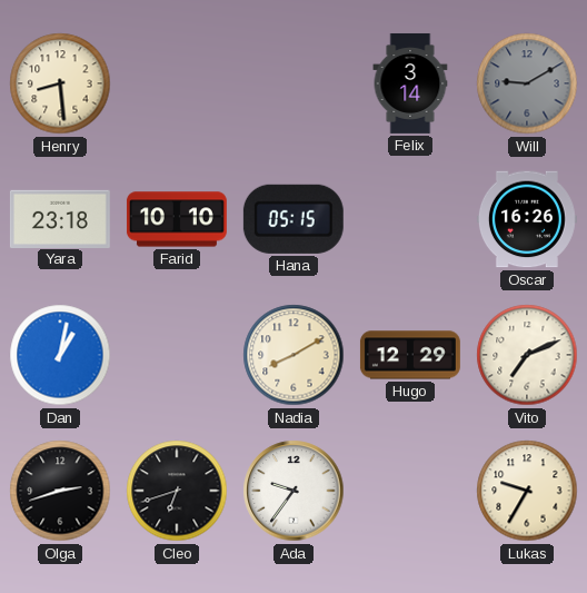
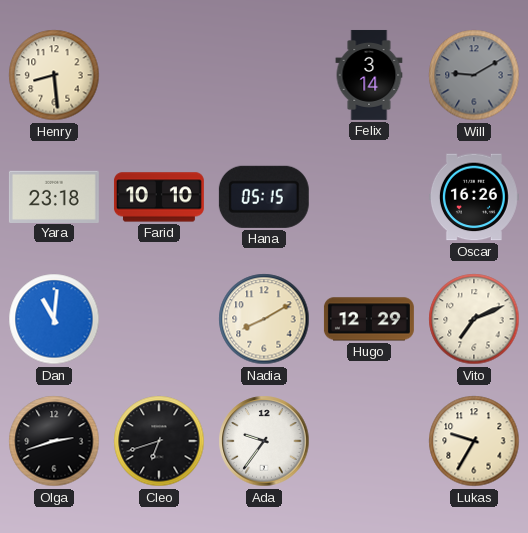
Dan: 1:02 -> 11:01
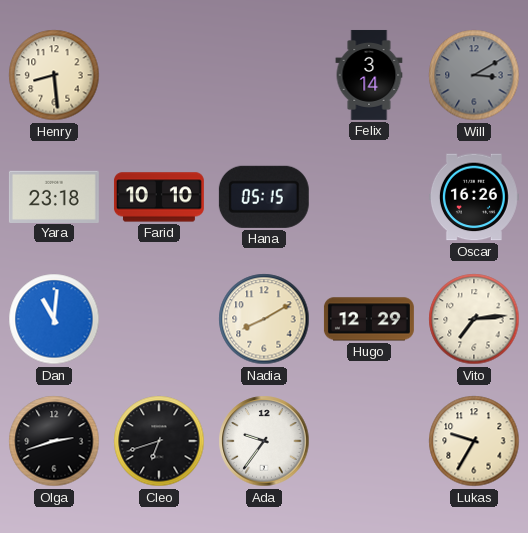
Will: 9:10 -> 3:10
Vito: 7:11 -> 7:14
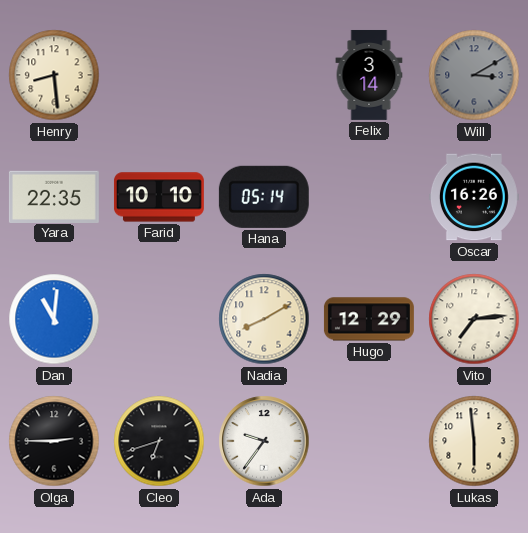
Yara: 23:18 -> 22:35
Hana: 05:15 -> 05:14
Olga: 2:42 -> 2:45
Lukas: 9:35 -> 5:59
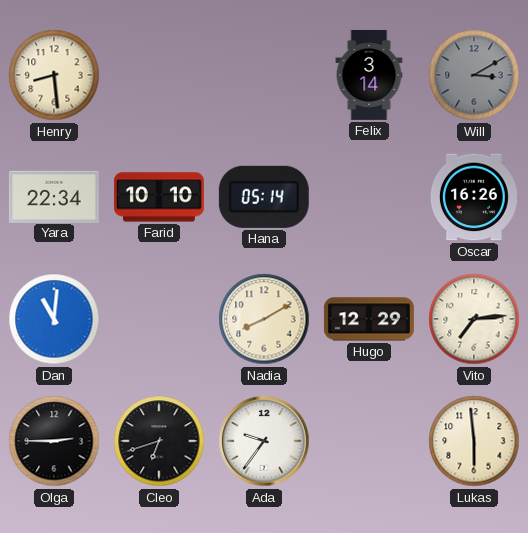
Yara: 22:35 -> 22:34
